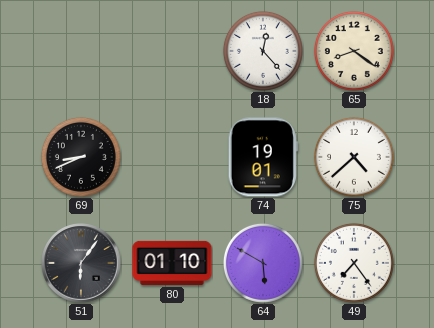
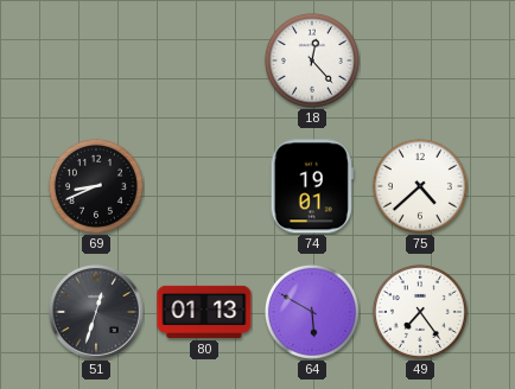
65: 8:21 -> none
51: 6:06 -> 12:33
80: 01:10 -> 01:13
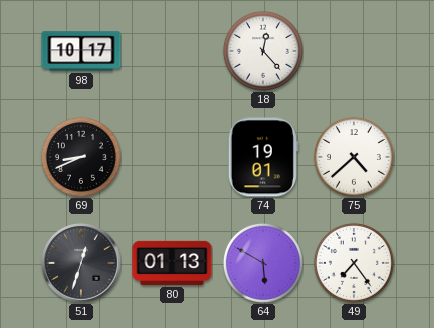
98: none -> 10:17
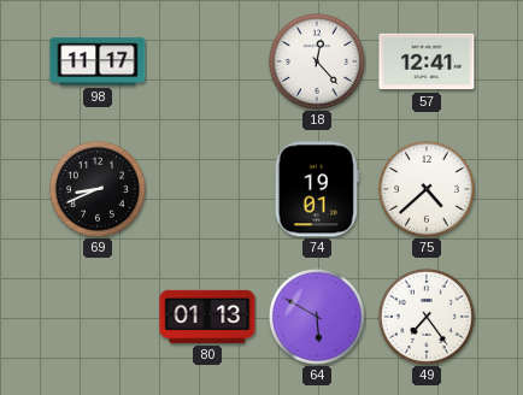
98: 10:17 -> 11:17
57: none -> 12:41
51: 12:33 -> none
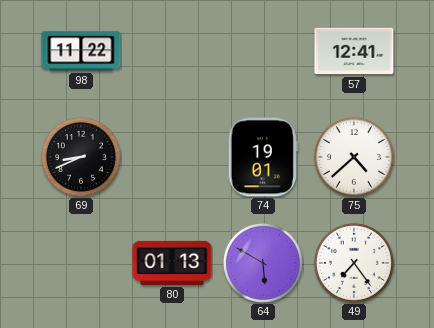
98: 11:17 -> 11:22
18: 12:23 -> none
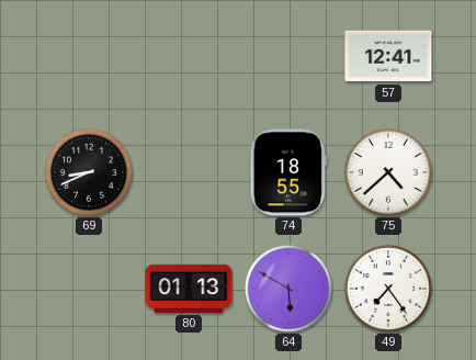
98: 11:22 -> none
74: 19:01 -> 18:55
